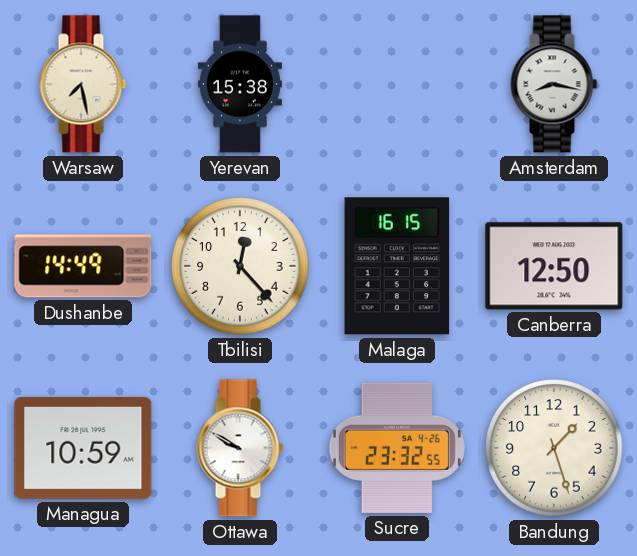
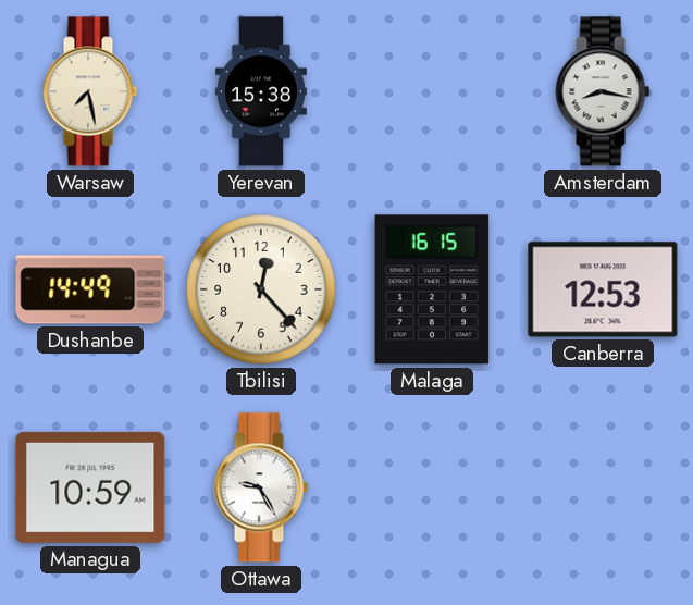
Canberra: 12:50 -> 12:53
Ottawa: 9:50 -> 9:25
Sucre: 23:32 -> none
Bandung: 1:27 -> none
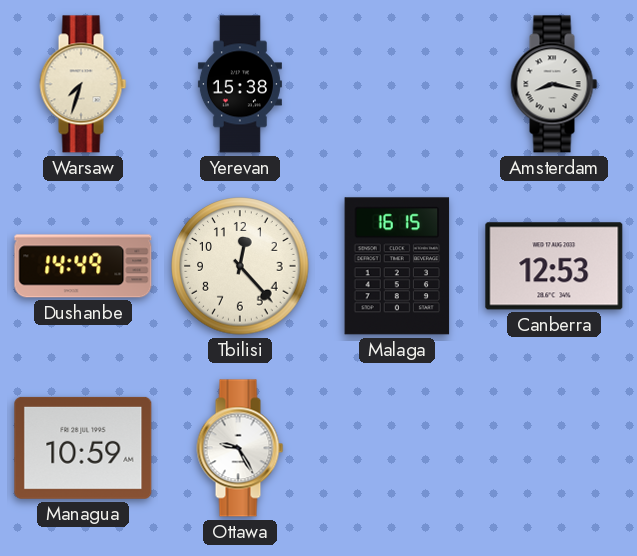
Warsaw: 7:28 -> 7:33
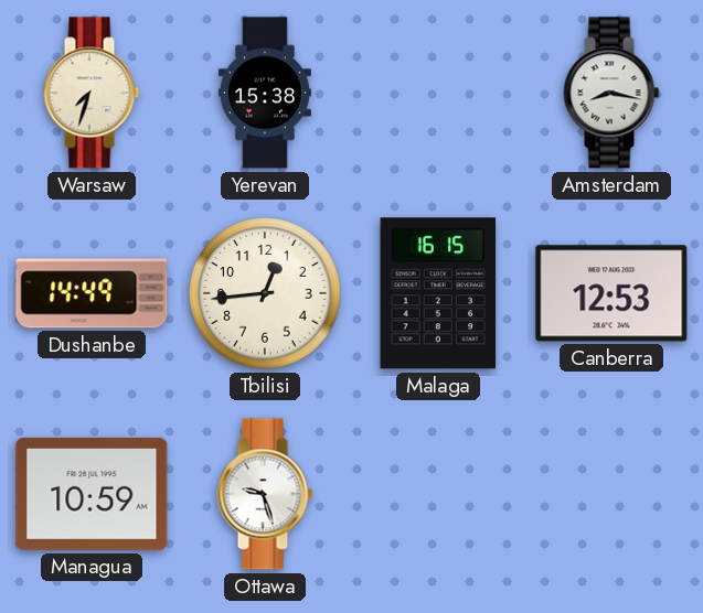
Tbilisi: 12:23 -> 12:44
Ottawa: 9:25 -> 9:27
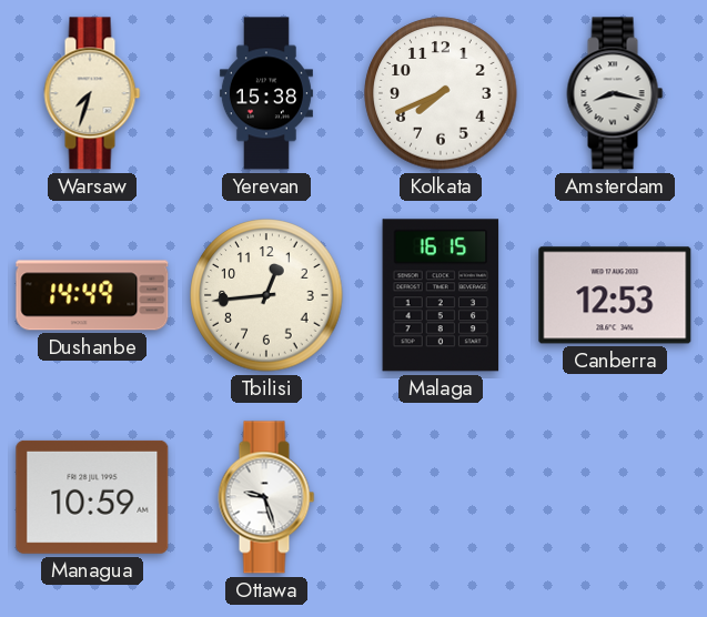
Kolkata: none -> 7:41
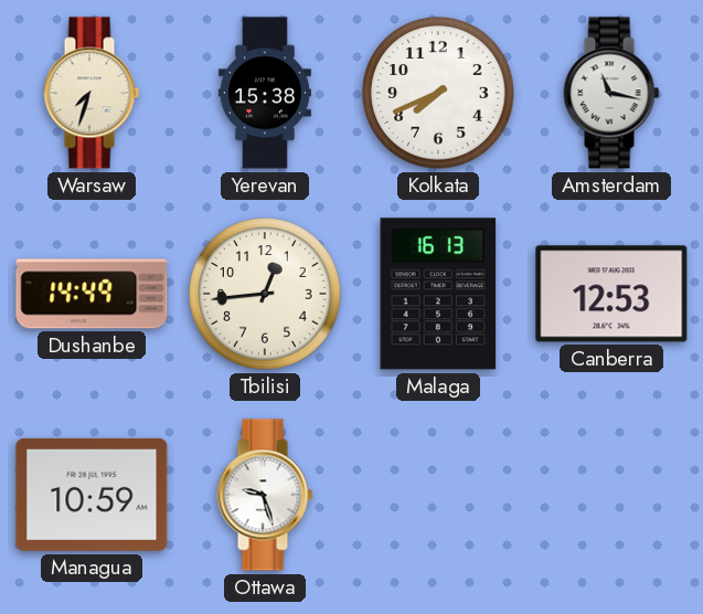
Amsterdam: 8:17 -> 11:17
Malaga: 16:15 -> 16:13
